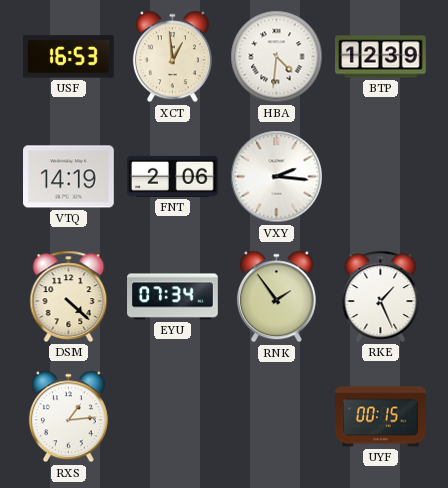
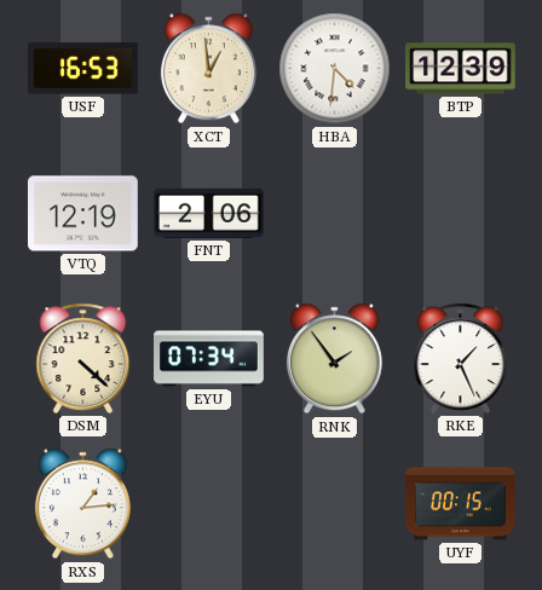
VTQ: 14:19 -> 12:19
VXY: 2:16 -> none
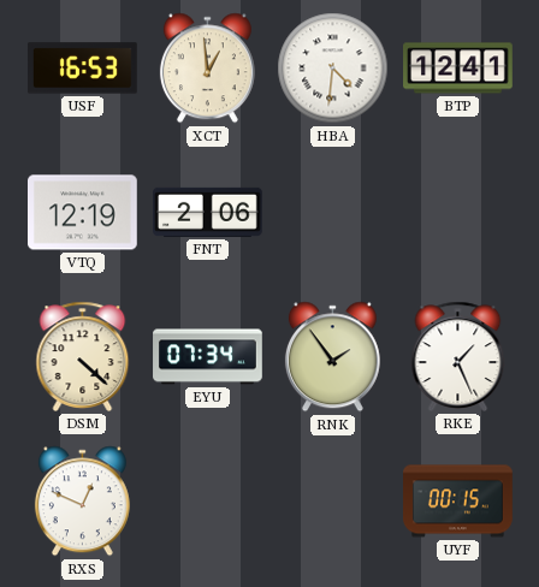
BTP: 12:39 -> 12:41
RXS: 1:14 -> 12:49
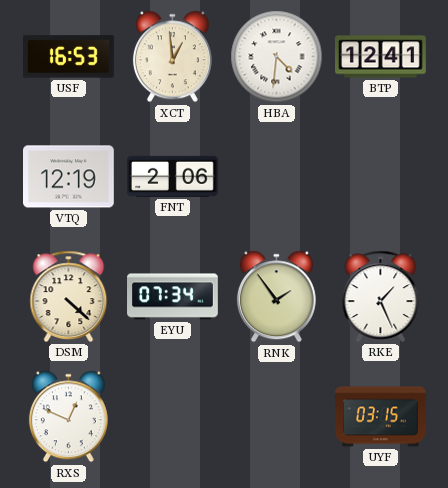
UYF: 00:15 -> 03:15
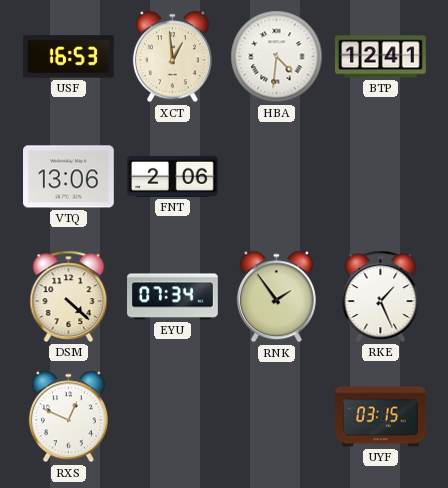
VTQ: 12:19 -> 13:06
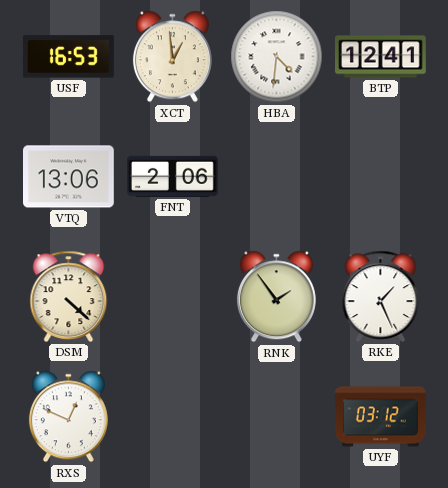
EYU: 07:34 -> none
UYF: 03:15 -> 03:12
